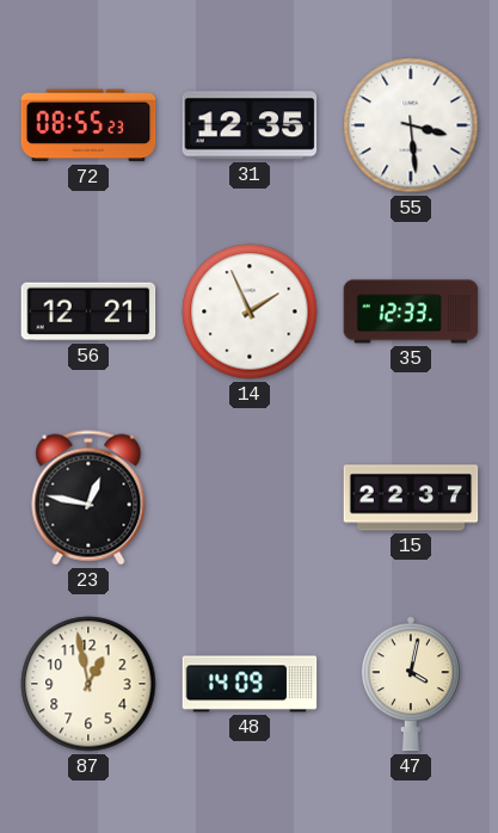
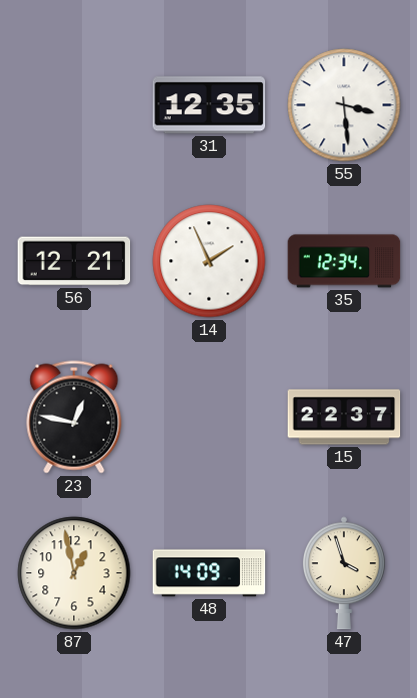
72: 08:55 -> none
35: 12:33 -> 12:34
47: 4:02 -> 3:57
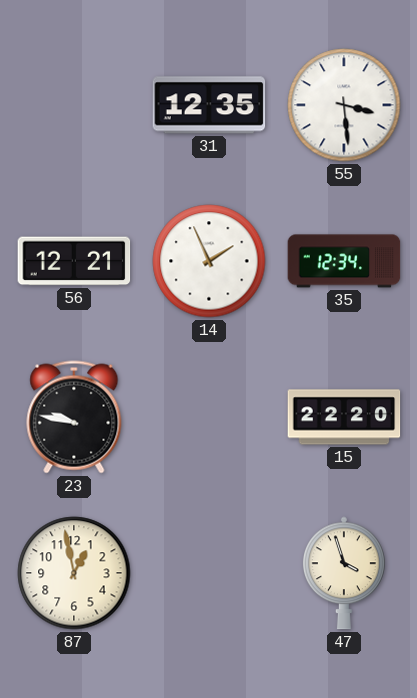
23: 12:47 -> 9:47
15: 22:37 -> 22:20
48: 14:09 -> none
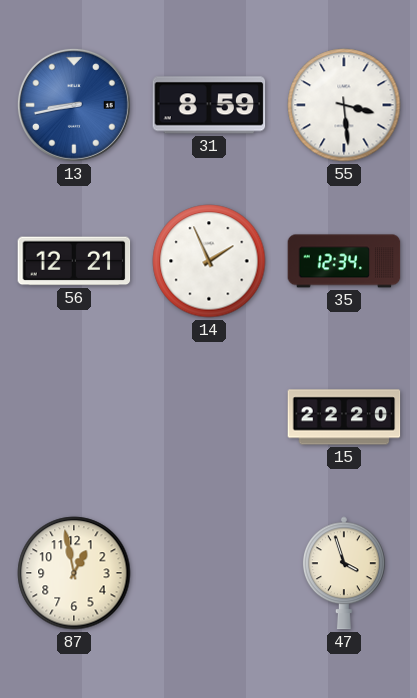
13: none -> 8:43
31: 12:35 -> 8:59
23: 9:47 -> none
